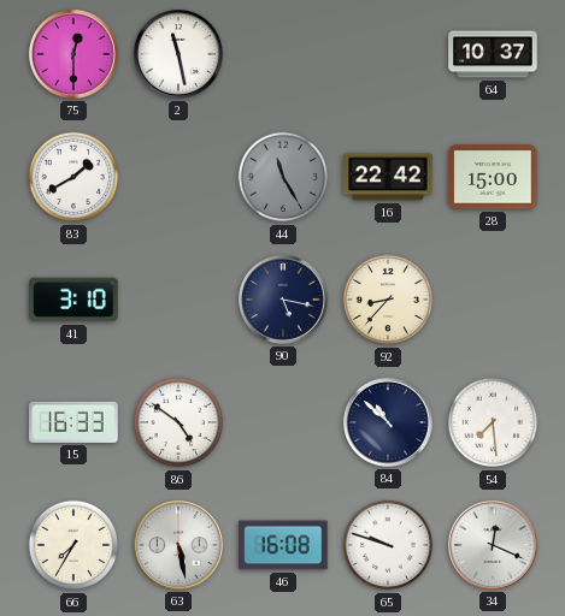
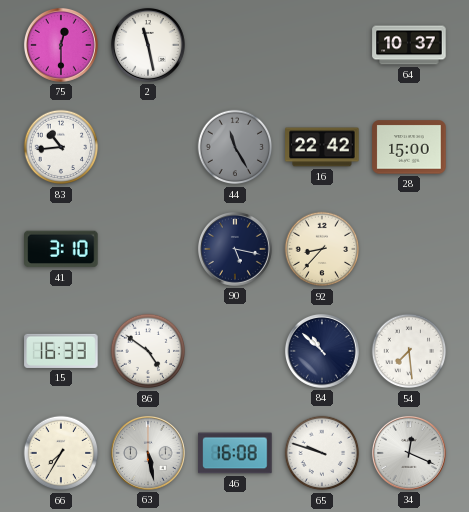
83: 1:40 -> 10:44
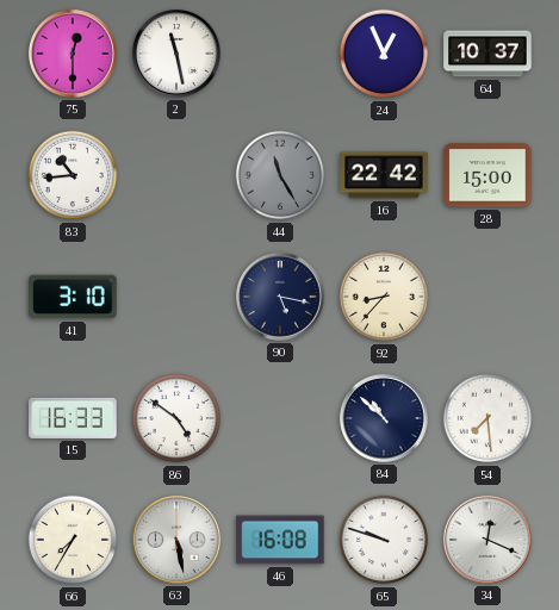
24: none -> 12:56
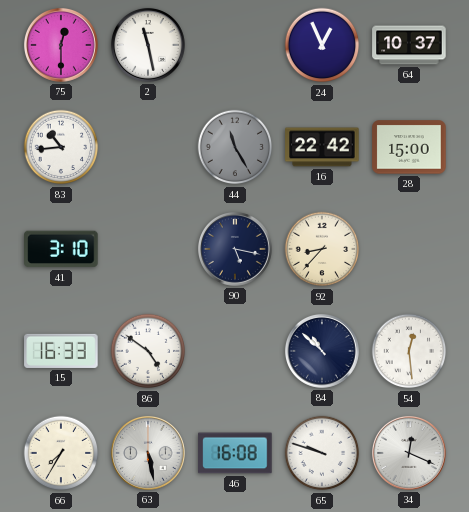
54: 7:29 -> 12:29
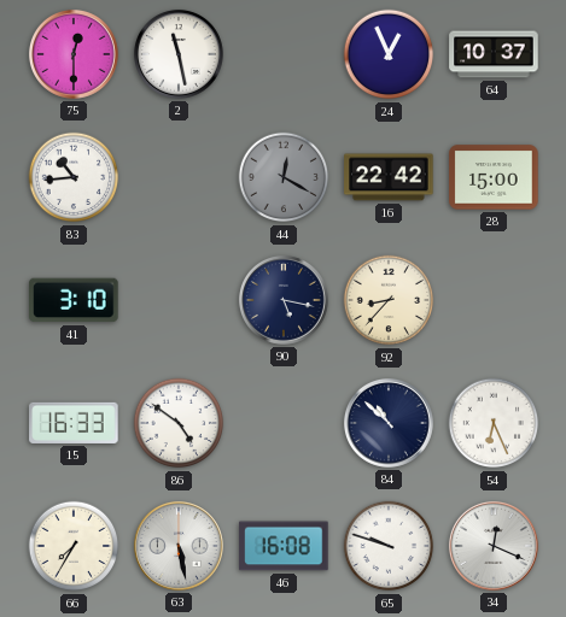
44: 11:25 -> 12:20
54: 12:29 -> 6:26
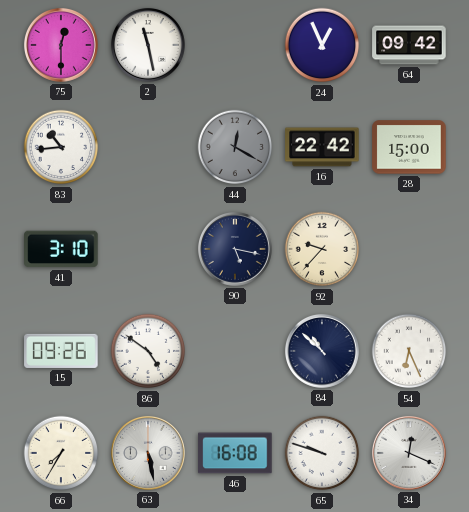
64: 10:37 -> 09:42
92: 8:37 -> 9:37
15: 16:33 -> 09:26
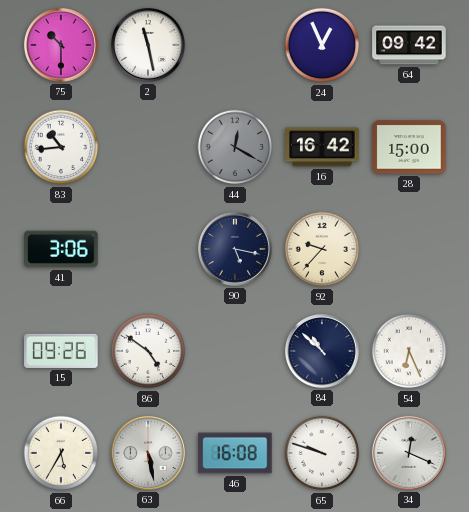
75: 12:30 -> 10:30
16: 22:42 -> 16:42
41: 3:10 -> 3:06
66: 7:35 -> 5:35
